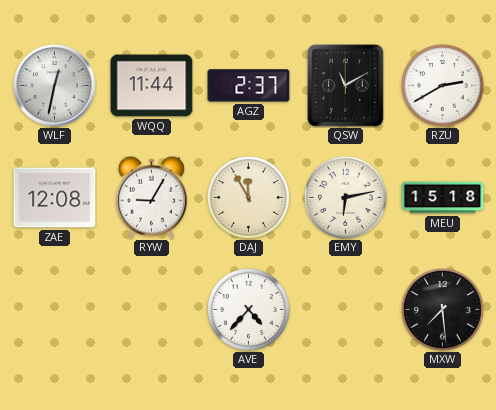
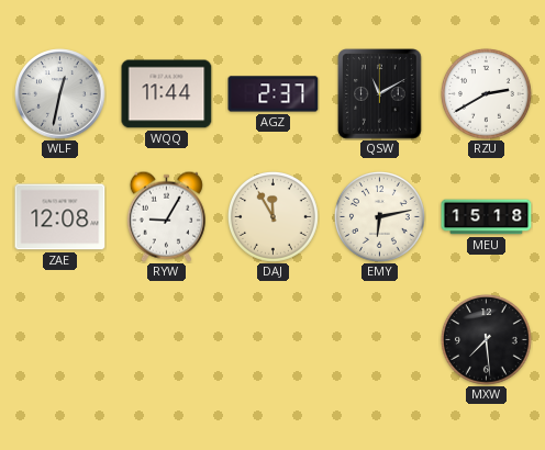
AVE: 4:37 -> none
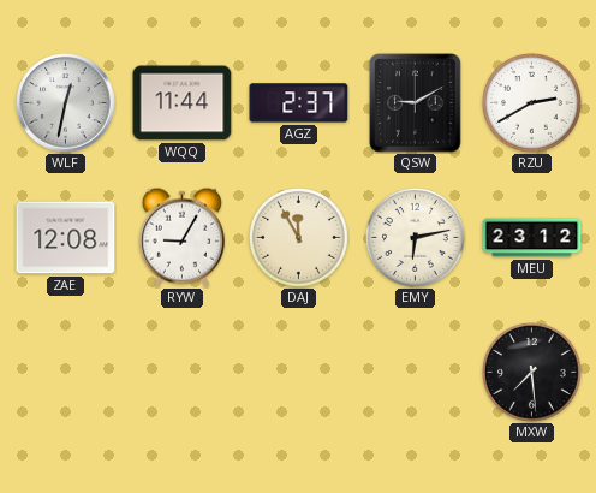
QSW: 11:10 -> 9:10
MEU: 15:18 -> 23:12
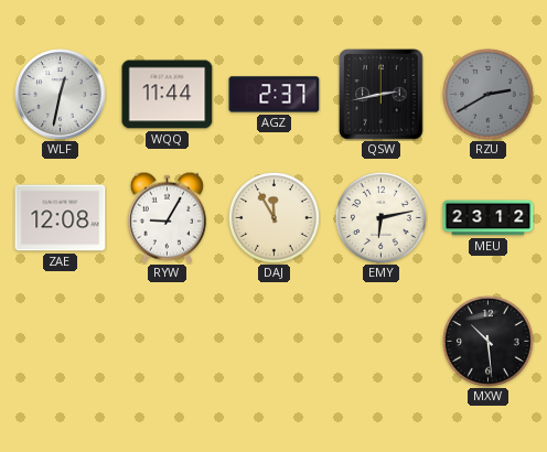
QSW: 9:10 -> 2:43
RZU dial: white -> grey
MXW: 7:29 -> 10:29
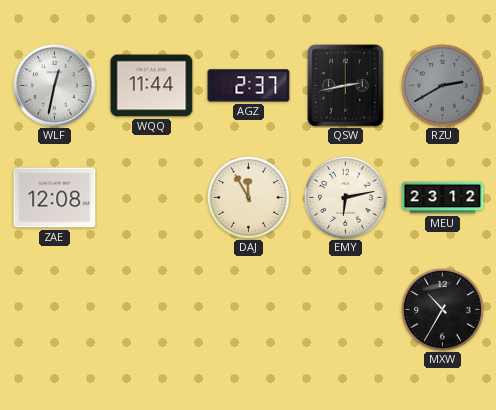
RYW: 9:05 -> none
MXW: 10:29 -> 10:35
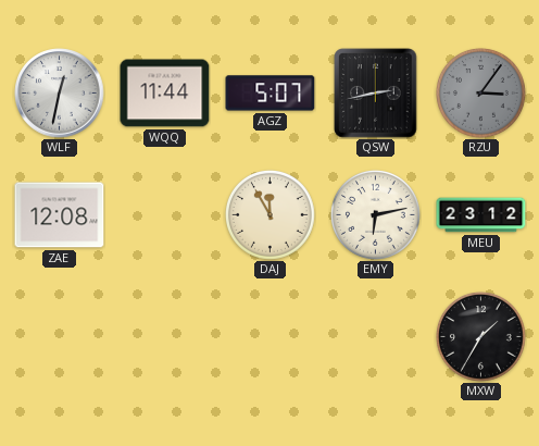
AGZ: 2:37 -> 5:07
RZU: 2:40 -> 3:06
MXW: 10:35 -> 1:35
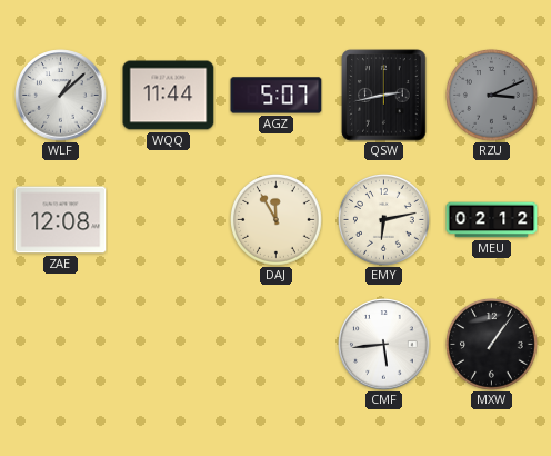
WLF: 12:32 -> 1:08
RZU: 3:06 -> 3:11
MEU: 23:12 -> 02:12
CMF: none -> 5:44
MXW: 1:35 -> 1:06
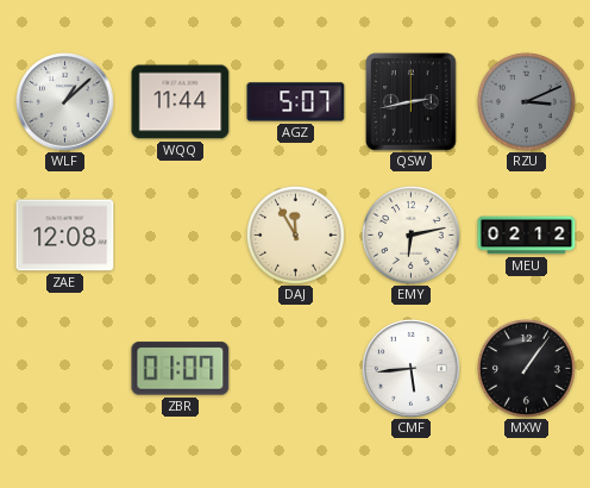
ZBR: none -> 01:07
